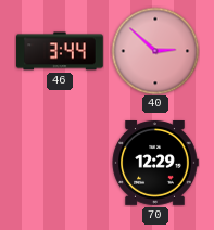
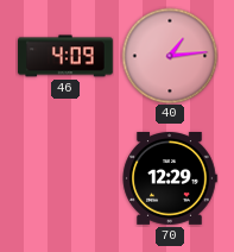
46: 3:44 -> 4:09
40: 2:52 -> 1:14
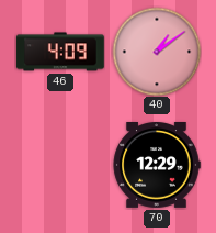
40: 1:14 -> 1:09
